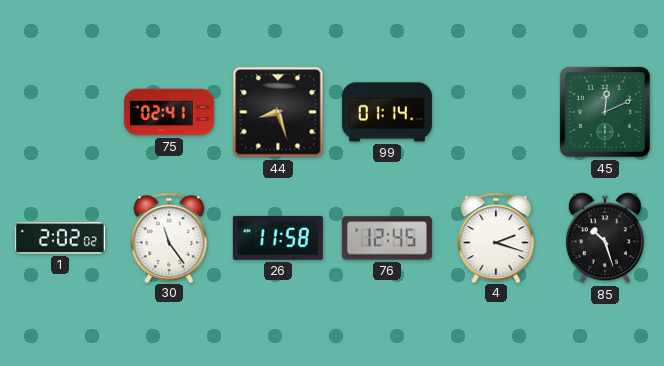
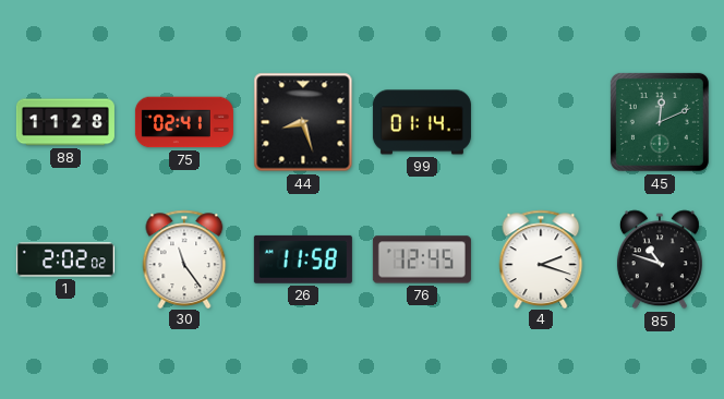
88: none -> 11:28
85: 10:27 -> 10:48
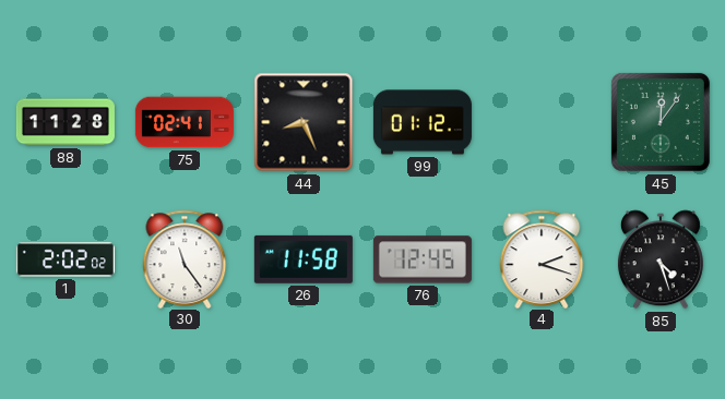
44: 8:27 -> 8:26
99: 01:14 -> 01:12
45: 12:11 -> 12:06
85: 10:48 -> 4:27
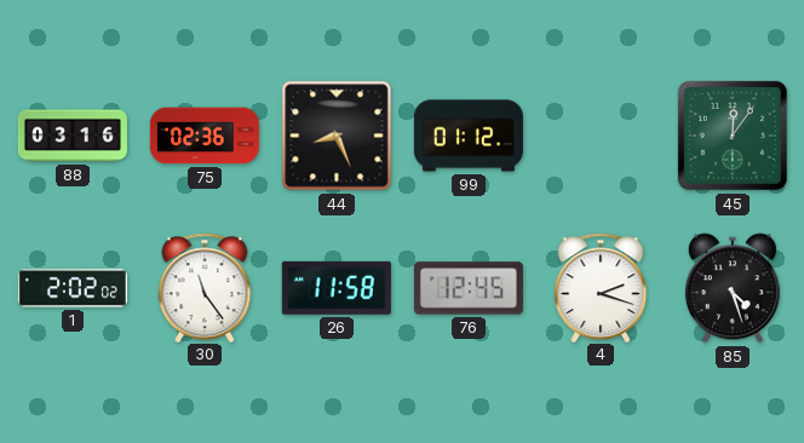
88: 11:28 -> 03:16
75: 02:41 -> 02:36
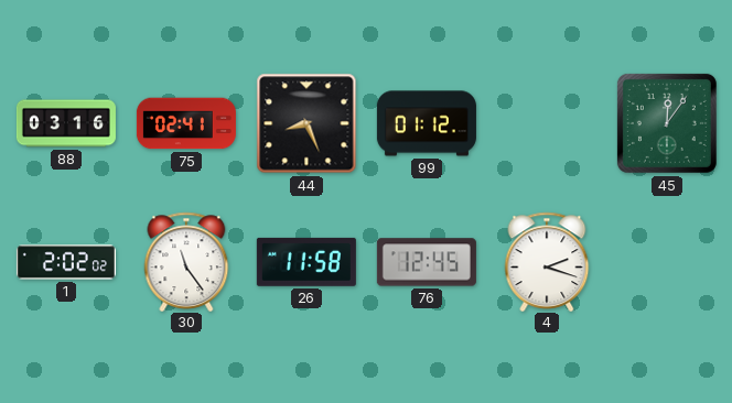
75: 02:36 -> 02:41
85: 4:27 -> none
